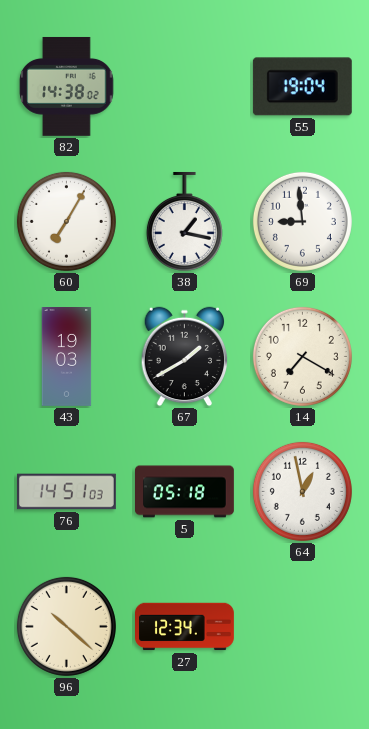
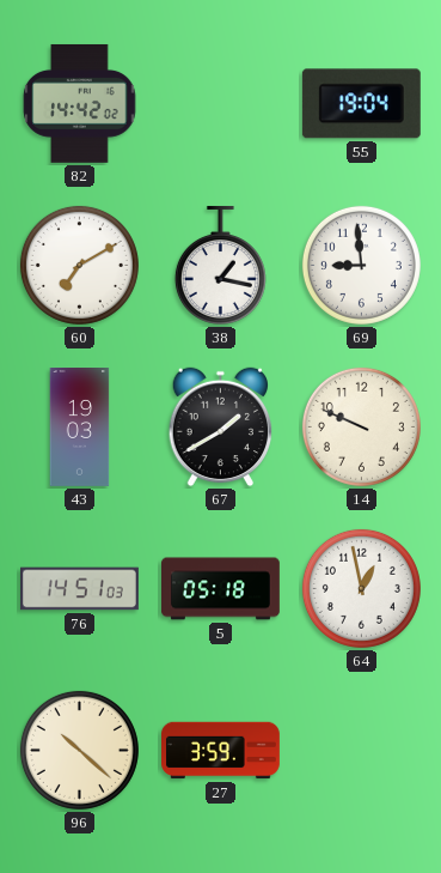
82: 14:38 -> 14:42
60: 7:05 -> 7:10
14: 7:20 -> 9:49
27: 12:34 -> 3:59
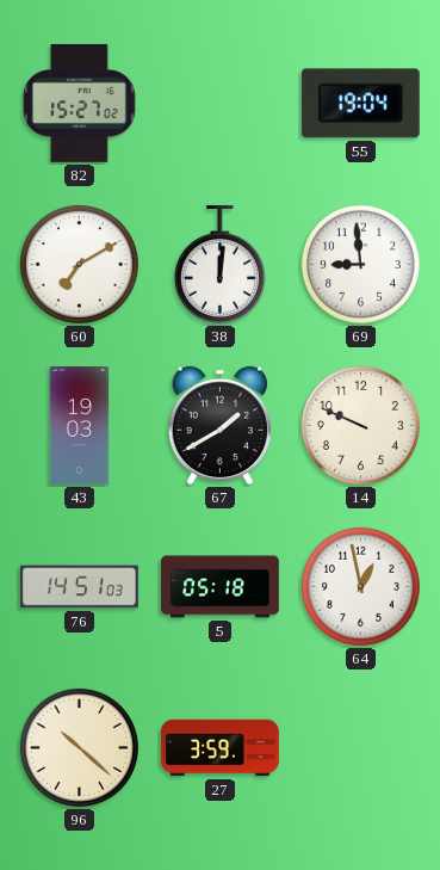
82: 14:42 -> 15:27
38: 1:17 -> 12:01
